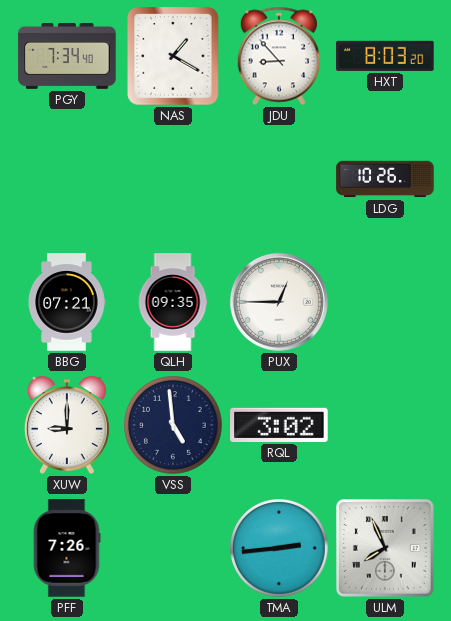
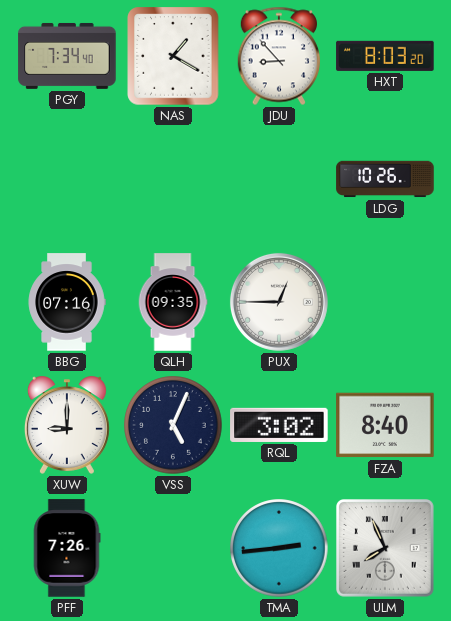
BBG: 07:21 -> 07:16
VSS: 4:59 -> 5:04
FZA: none -> 8:40
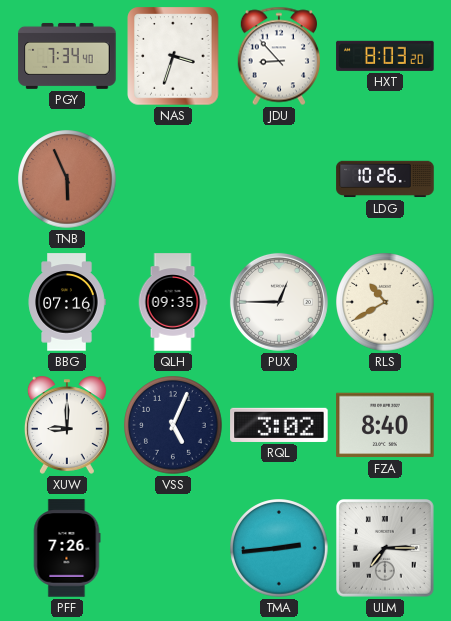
NAS: 1:20 -> 3:33
TNB: none -> 5:56
RLS: none -> 10:40
ULM: 7:56 -> 7:15
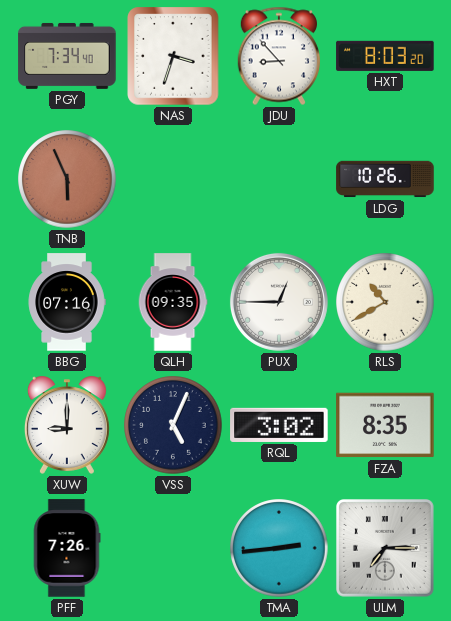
FZA: 8:40 -> 8:35
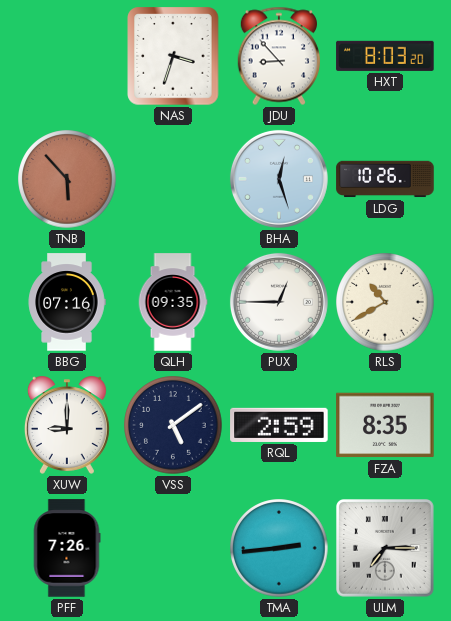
PGY: 7:34 -> none
TNB: 5:56 -> 5:53
BHA: none -> 12:27
VSS: 5:04 -> 5:09
RQL: 3:02 -> 2:59
